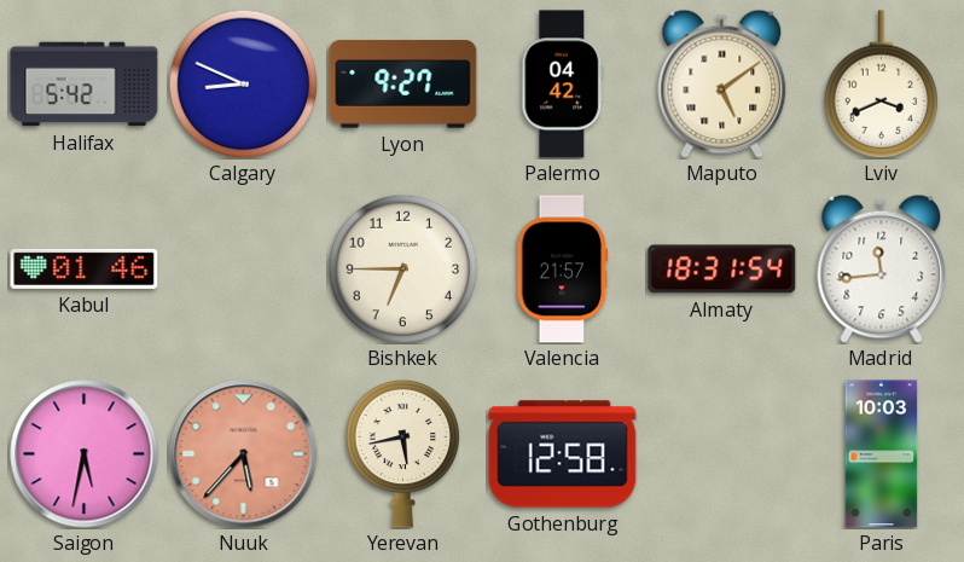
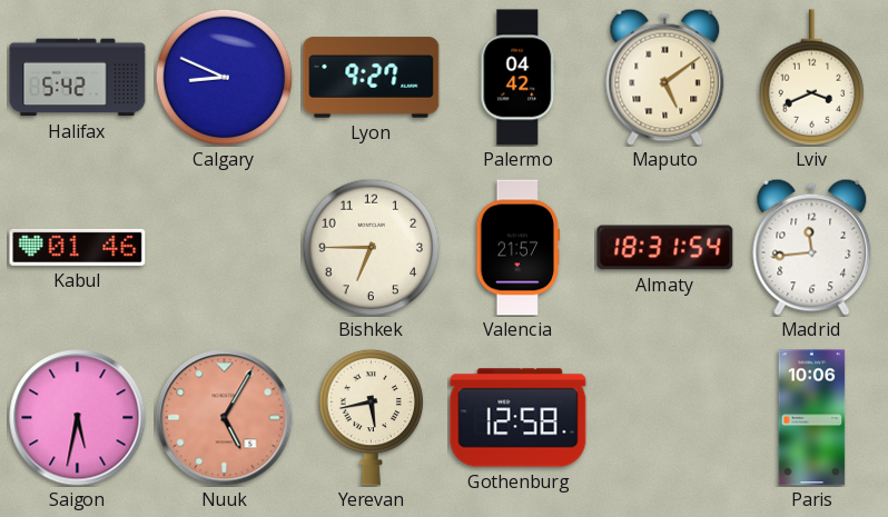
Nuuk: 5:37 -> 5:05
Paris: 10:03 -> 10:06
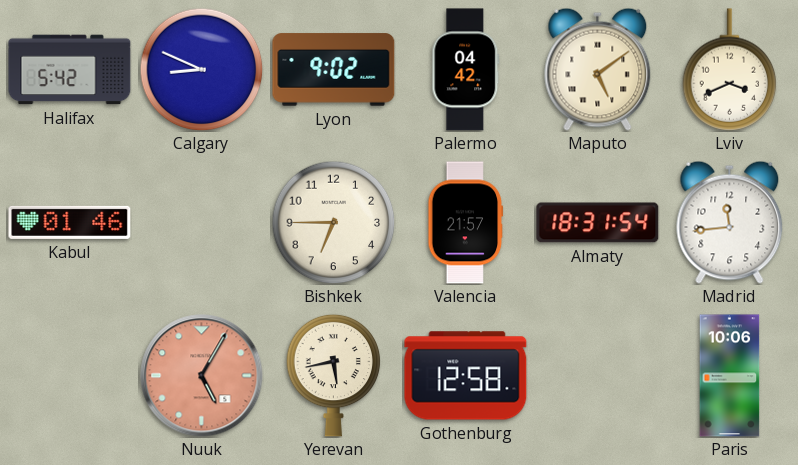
Lyon: 9:27 -> 9:02
Saigon: 5:32 -> none
